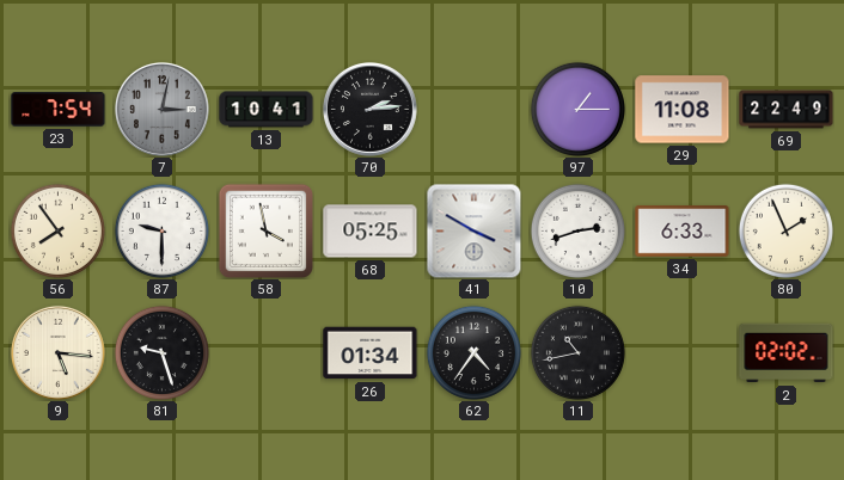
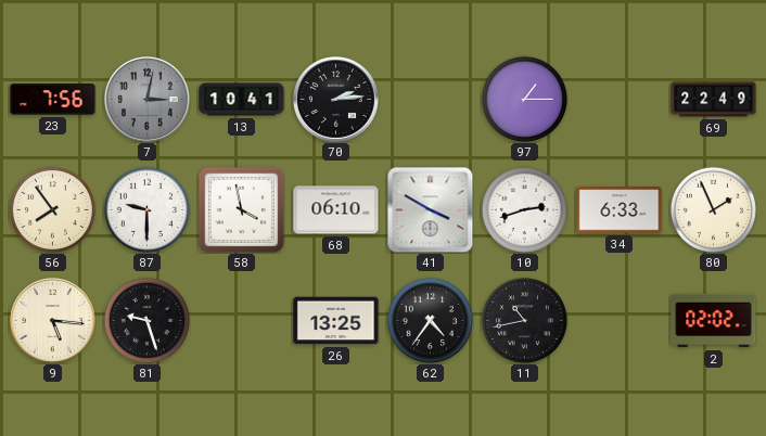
23: 7:54 -> 7:56
29: 11:08 -> none
68: 05:25 -> 06:10
26: 01:34 -> 13:25
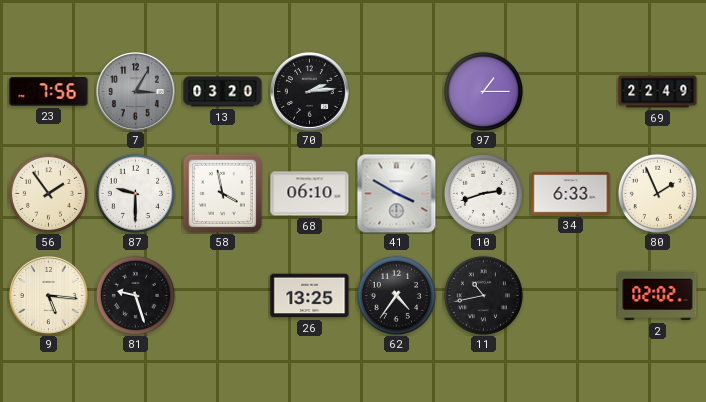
7: 3:02 -> 3:05
13: 10:41 -> 03:20
56: 7:54 -> 1:54
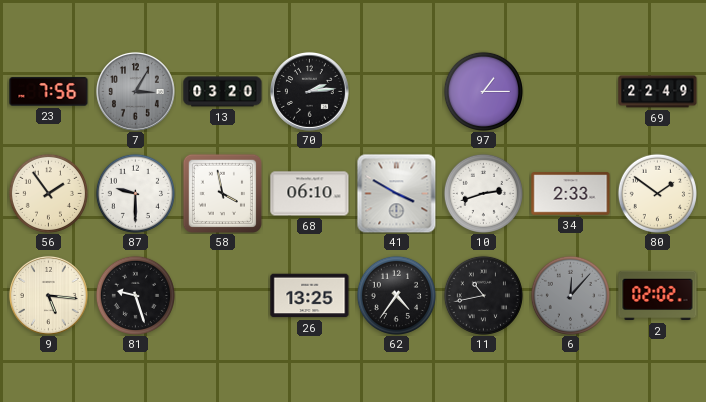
34: 6:33 -> 2:33
80: 1:56 -> 1:51
6: none -> 12:07
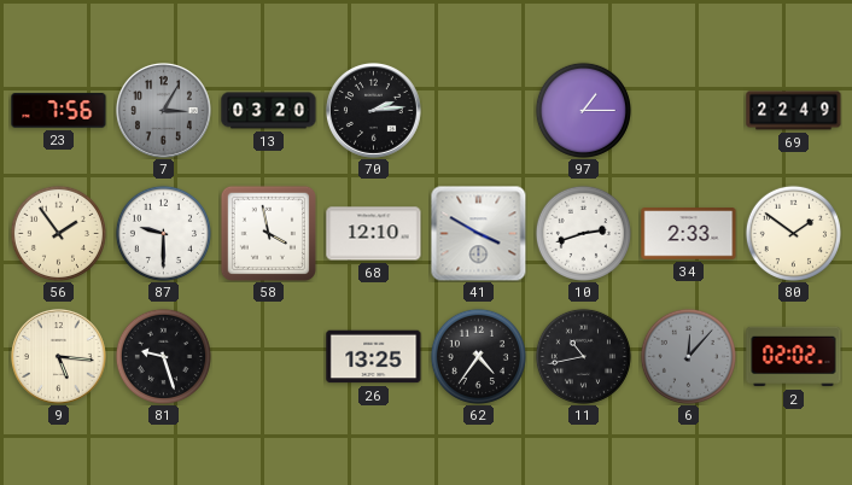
68: 06:10 -> 12:10
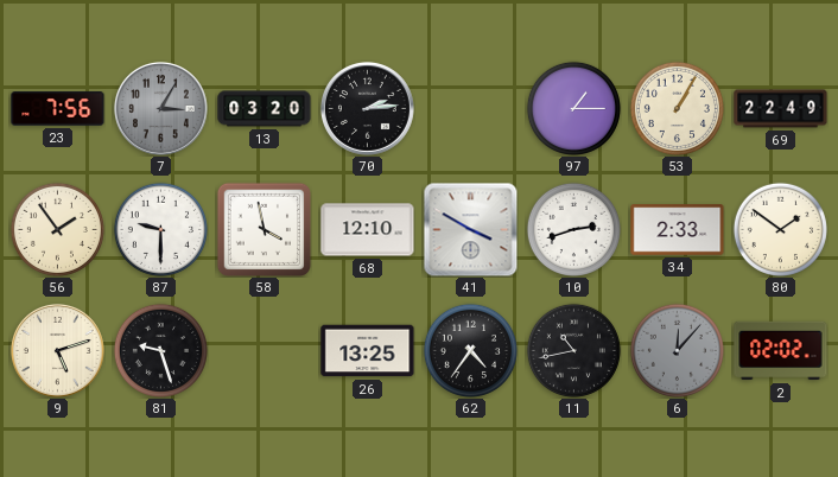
53: none -> 1:05
9: 5:16 -> 5:12
